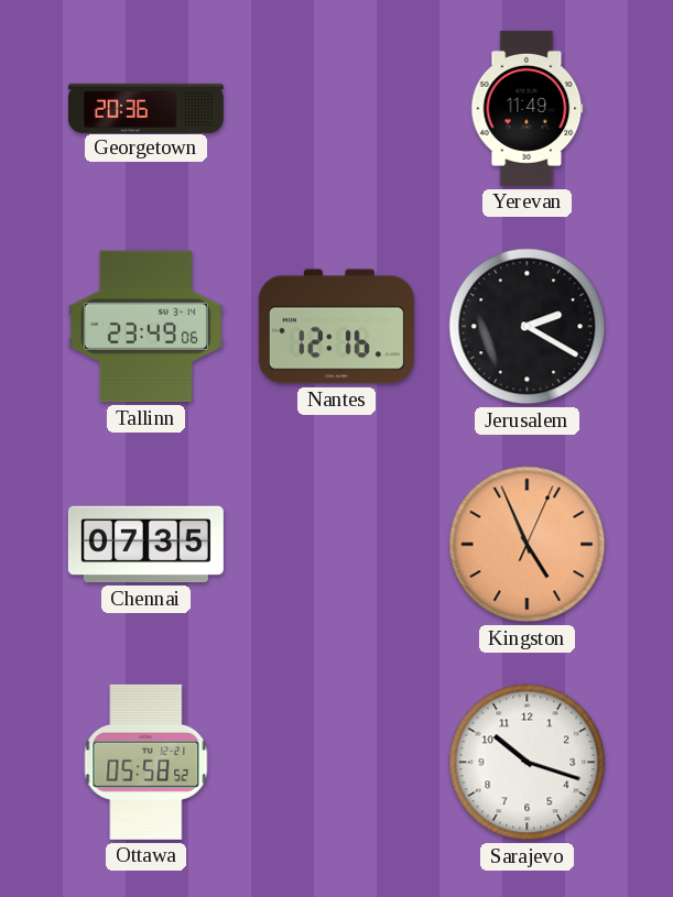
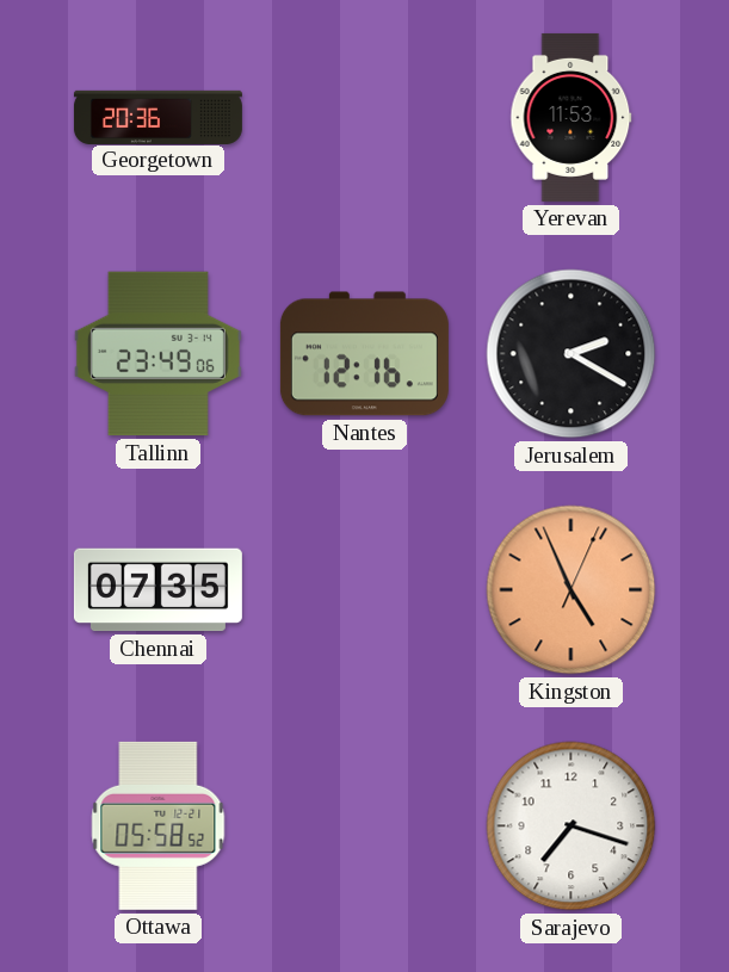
Yerevan: 11:49 -> 11:53
Sarajevo: 10:18 -> 7:18
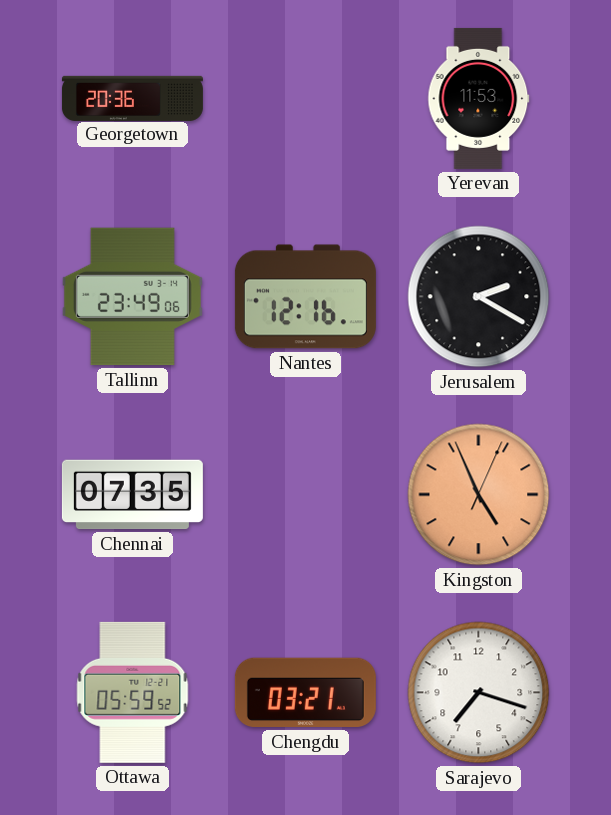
Ottawa: 05:58 -> 05:59
Chengdu: none -> 03:21
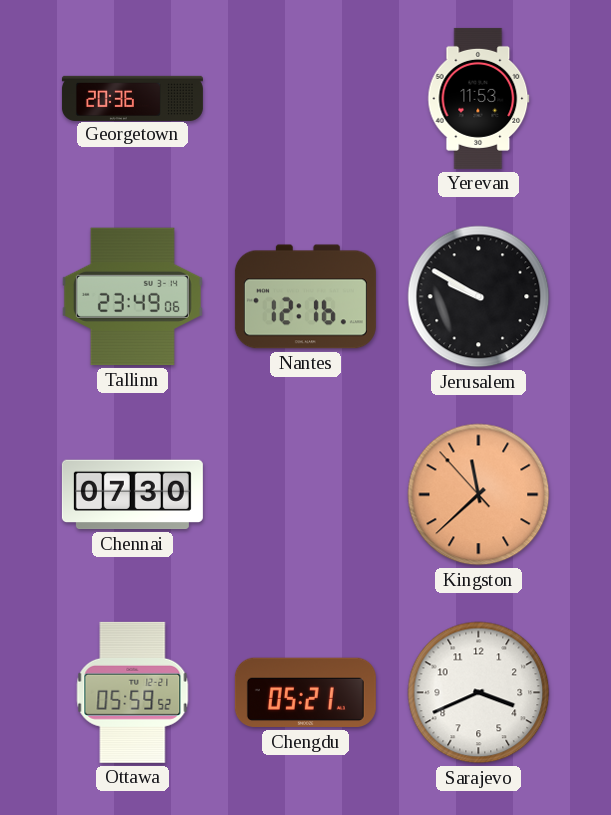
Jerusalem: 2:20 -> 9:50
Chennai: 07:35 -> 07:30
Kingston: 4:56 -> 11:37
Chengdu: 03:21 -> 05:21
Sarajevo: 7:18 -> 3:41
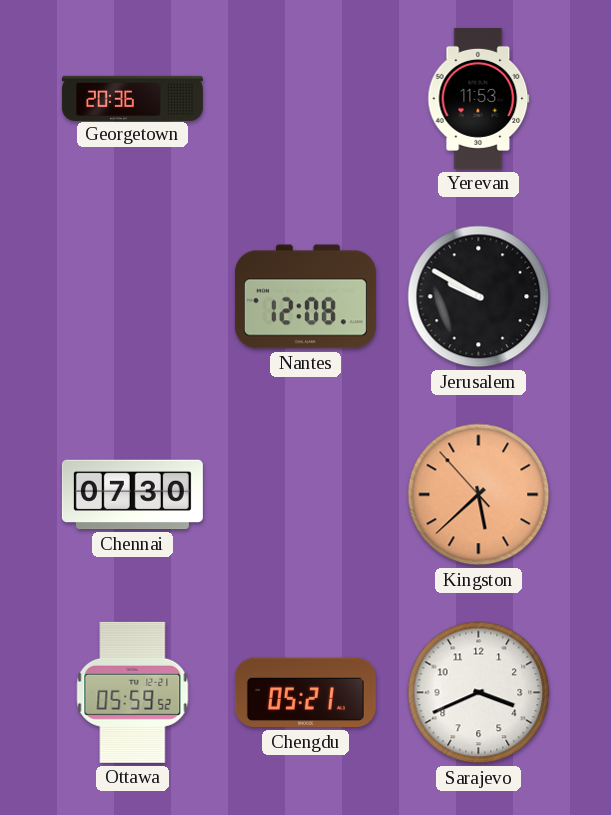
Tallinn: 23:49 -> none
Nantes: 12:16 -> 12:08
Kingston: 11:37 -> 5:37
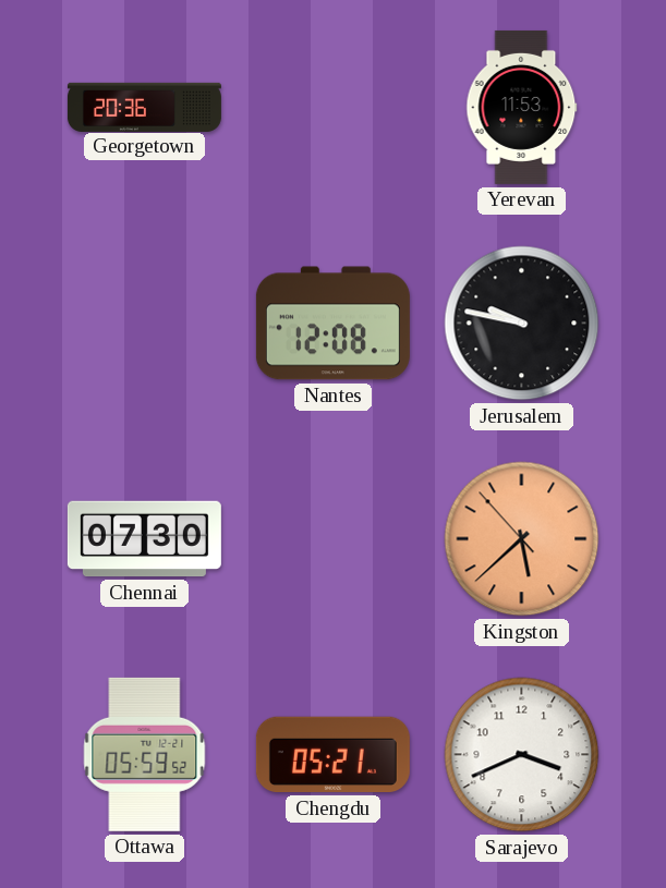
Jerusalem: 9:50 -> 9:47
